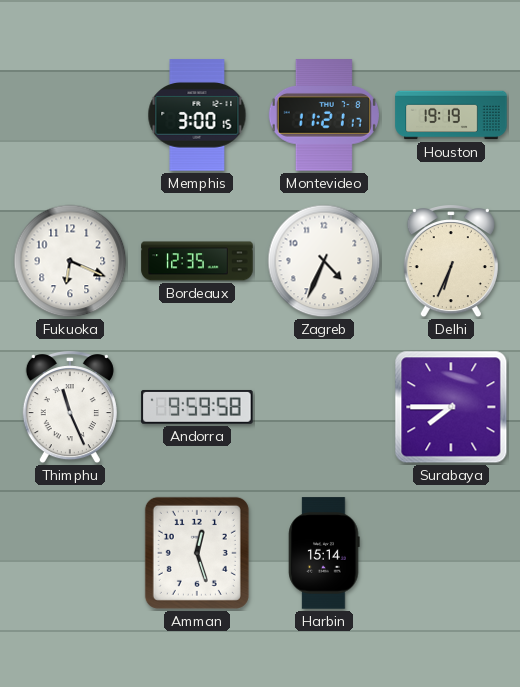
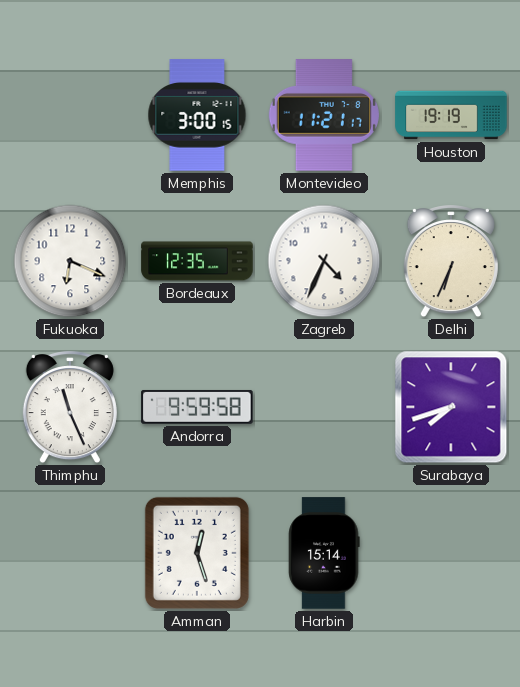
Surabaya: 7:45 -> 7:42
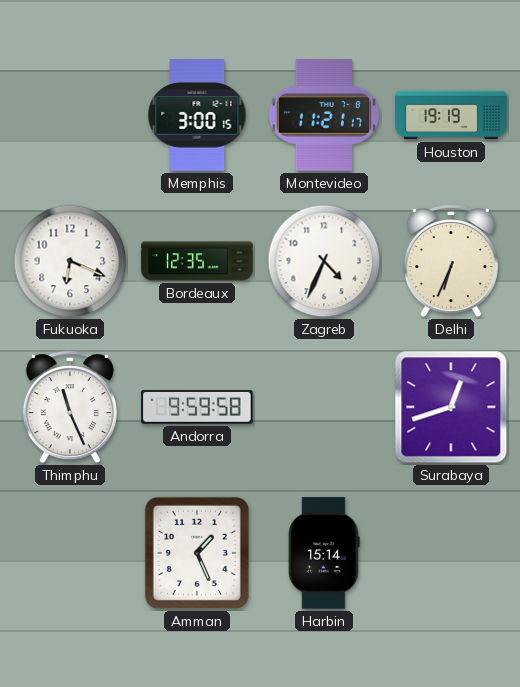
Surabaya: 7:42 -> 12:42
Amman: 12:27 -> 1:26
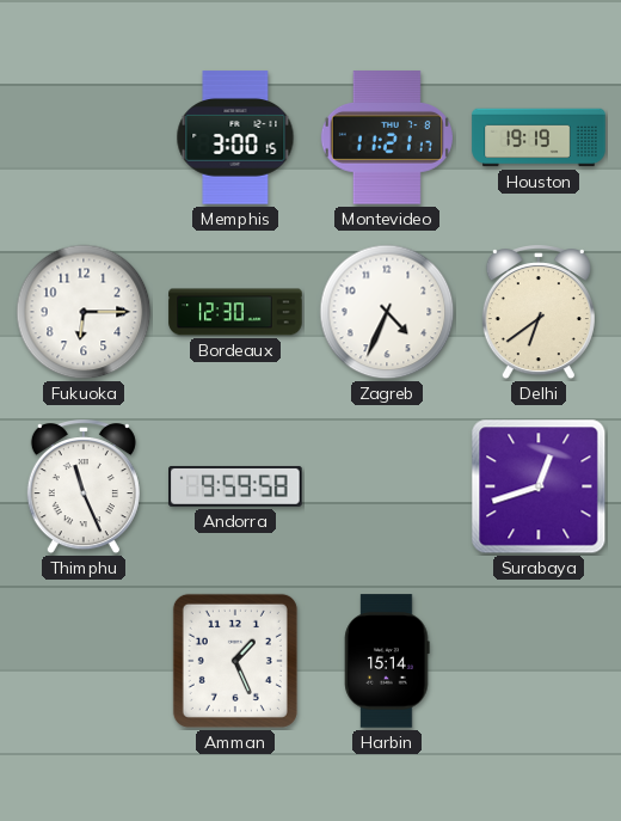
Fukuoka: 6:19 -> 6:15
Bordeaux: 12:35 -> 12:30
Delhi: 6:34 -> 6:39
